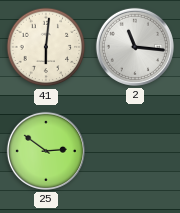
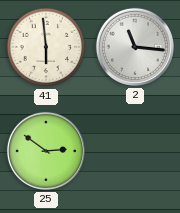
41: 6:01 -> 5:59
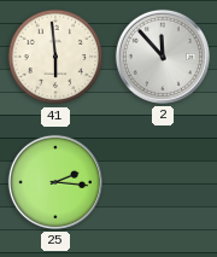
2: 11:16 -> 11:53
25: 2:51 -> 2:16
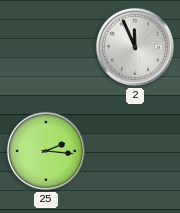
41: 5:59 -> none
2: 11:53 -> 11:56
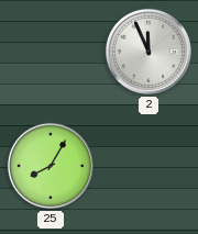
25: 2:16 -> 8:05
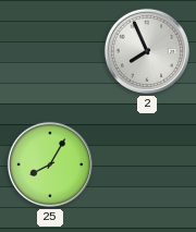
2: 11:56 -> 7:56
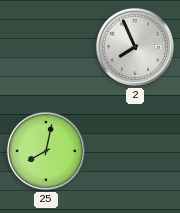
25: 8:05 -> 8:02
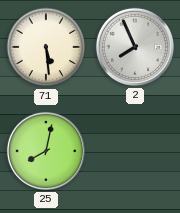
71: none -> 5:29
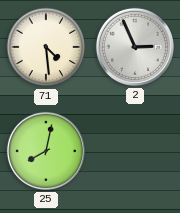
71: 5:29 -> 4:29
2: 7:56 -> 2:56
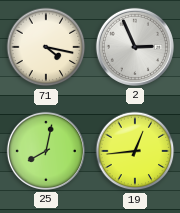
71: 4:29 -> 4:17
19: none -> 12:44
